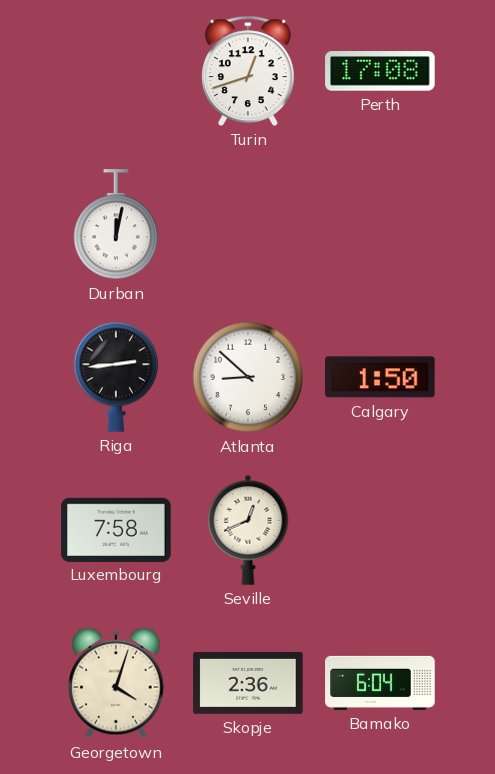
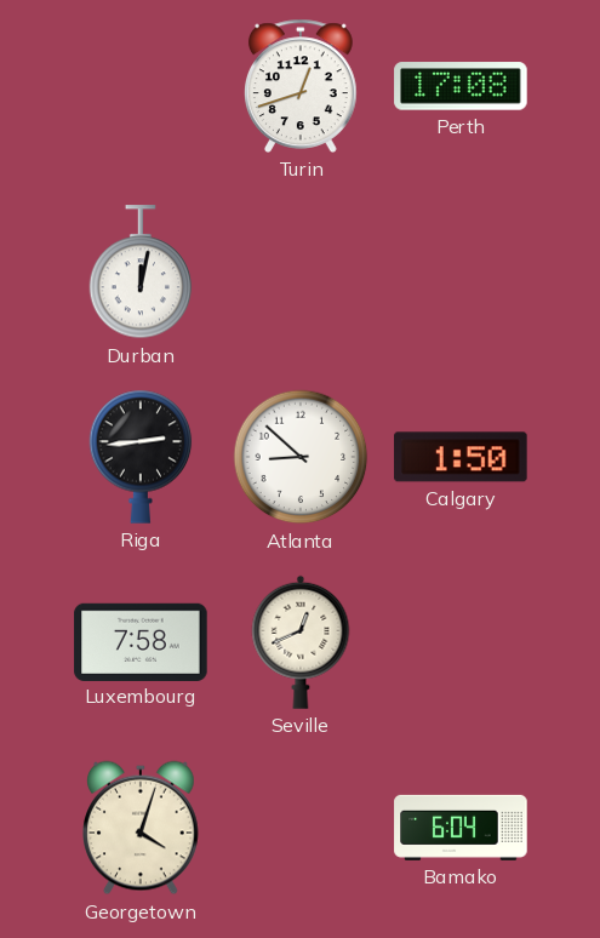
Skopje: 2:36 -> none
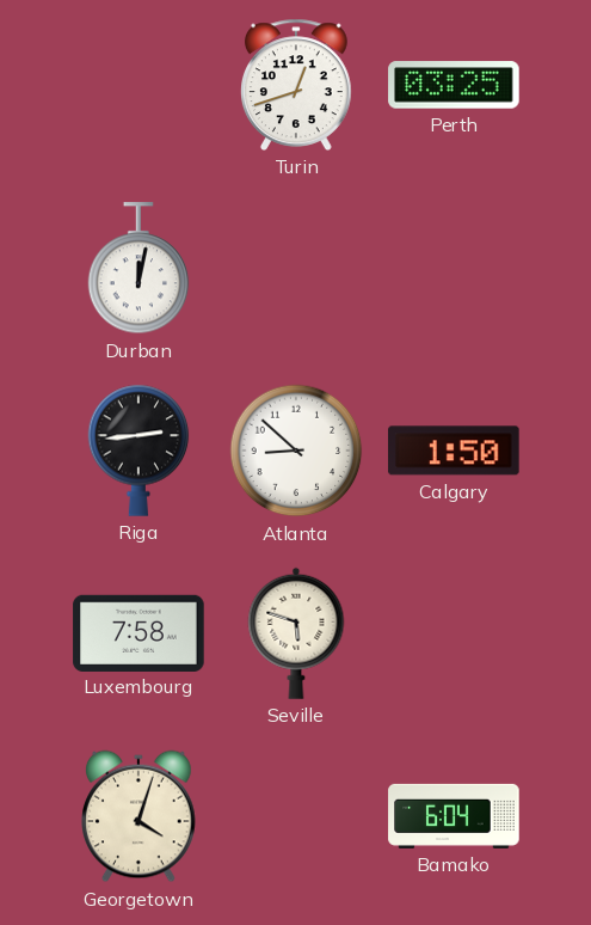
Perth: 17:08 -> 03:25
Seville: 12:41 -> 5:48
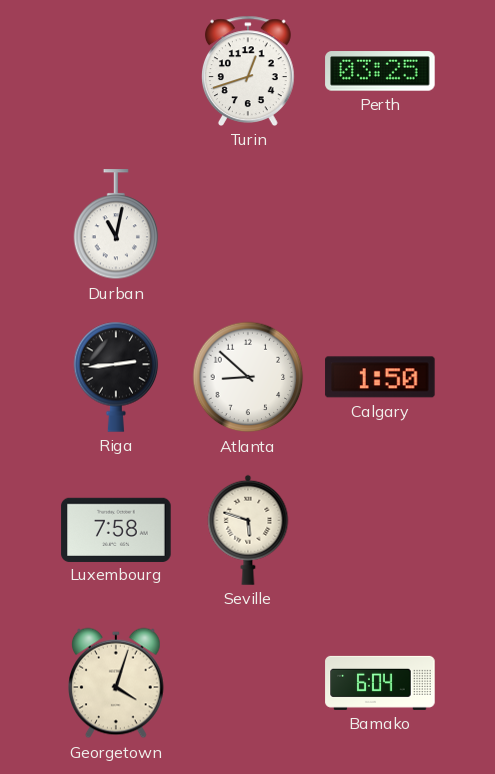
Durban: 12:02 -> 11:02
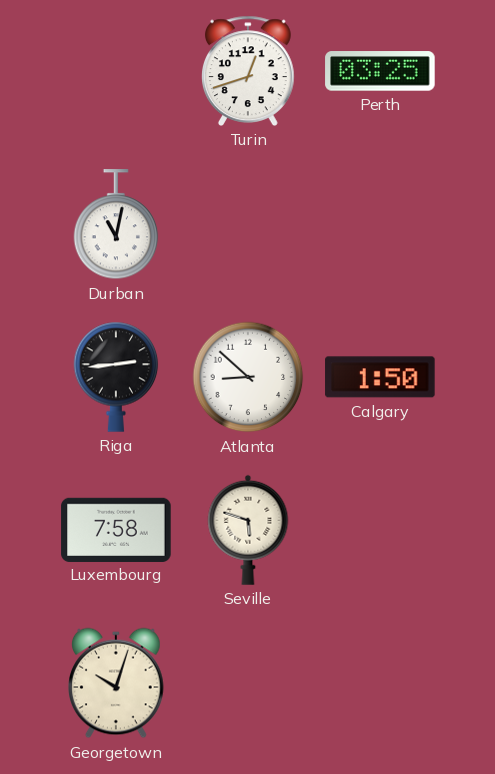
Georgetown: 4:03 -> 10:03
Bamako: 6:04 -> none
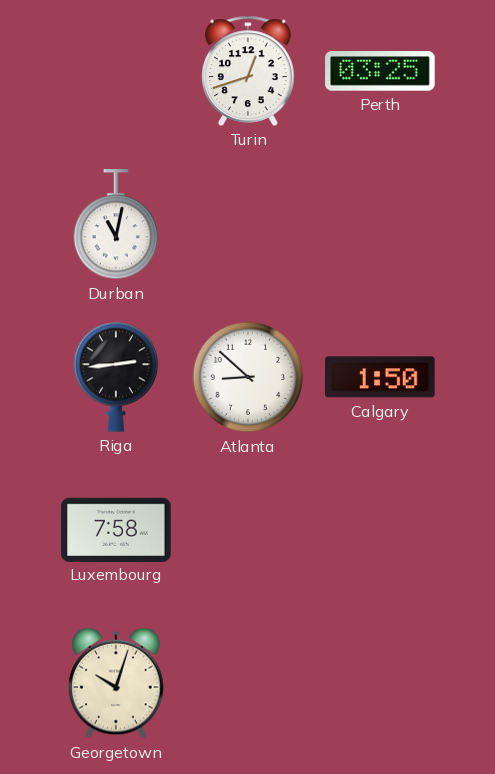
Seville: 5:48 -> none
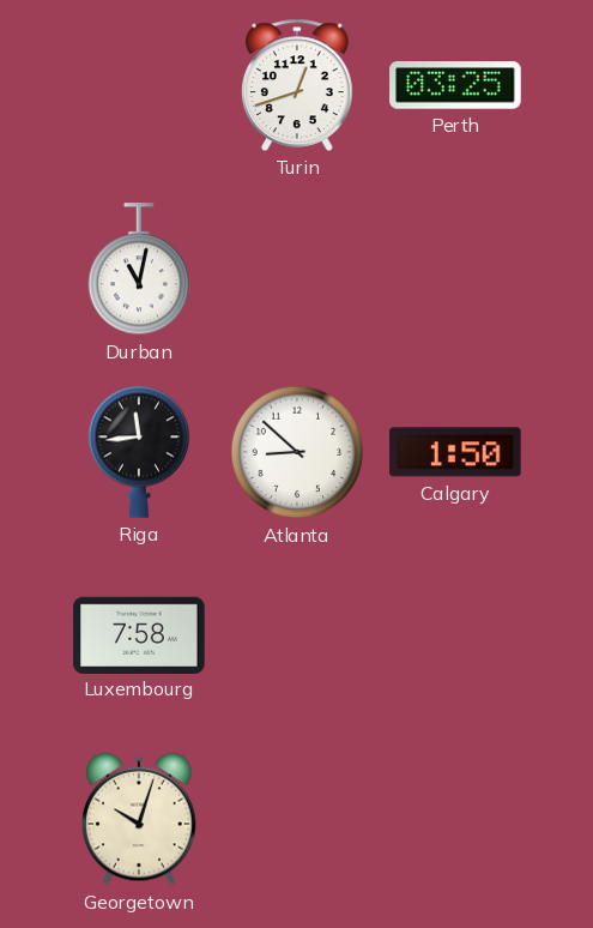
Riga: 2:44 -> 11:44
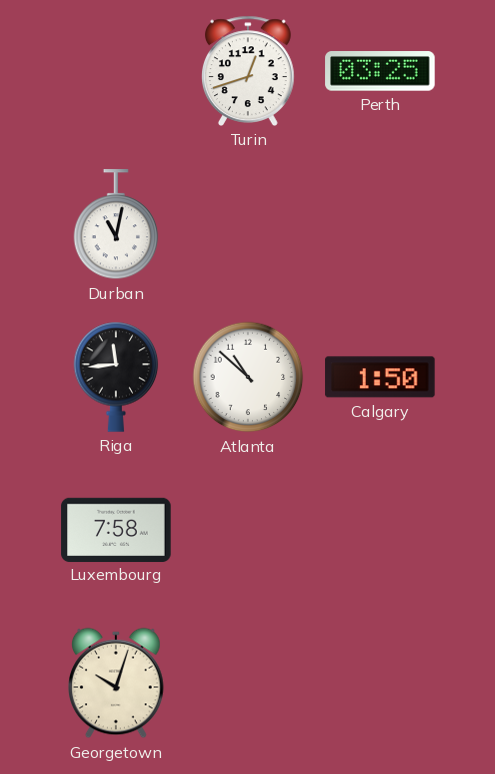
Atlanta: 8:52 -> 10:52
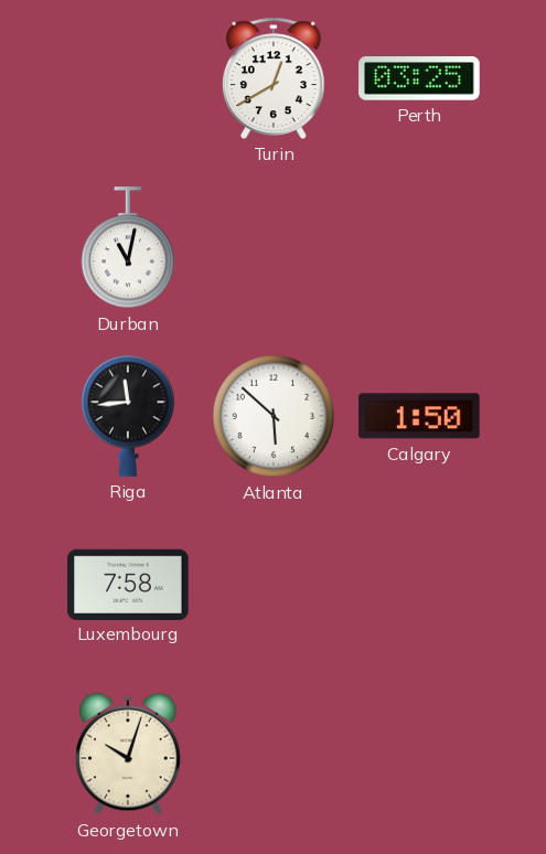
Turin: 12:42 -> 12:40
Atlanta: 10:52 -> 5:52
